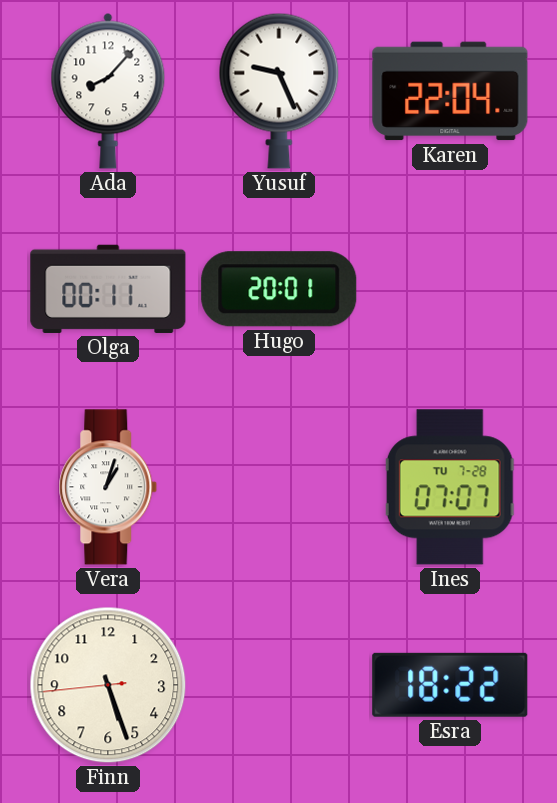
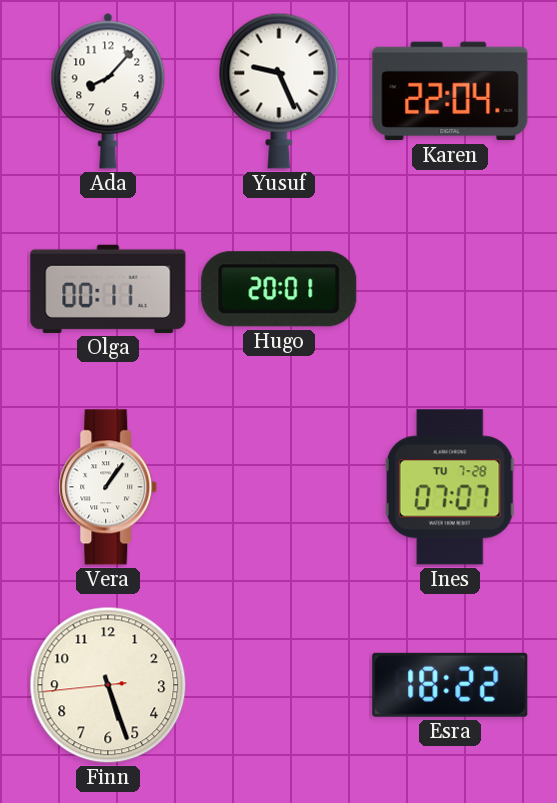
Vera: 1:03 -> 1:06
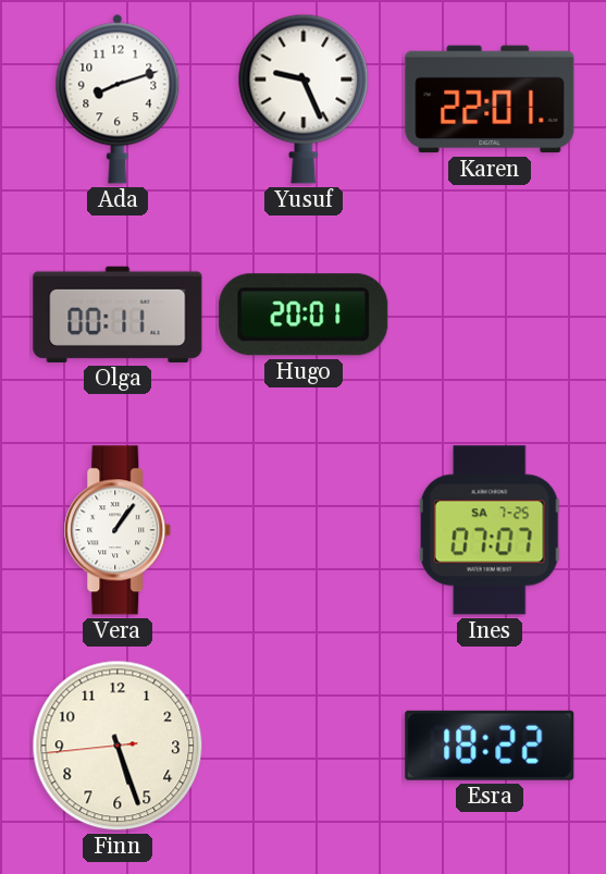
Ada: 8:07 -> 8:12
Karen: 22:04 -> 22:01
Ines date: TU 7-28 -> SA 7-25
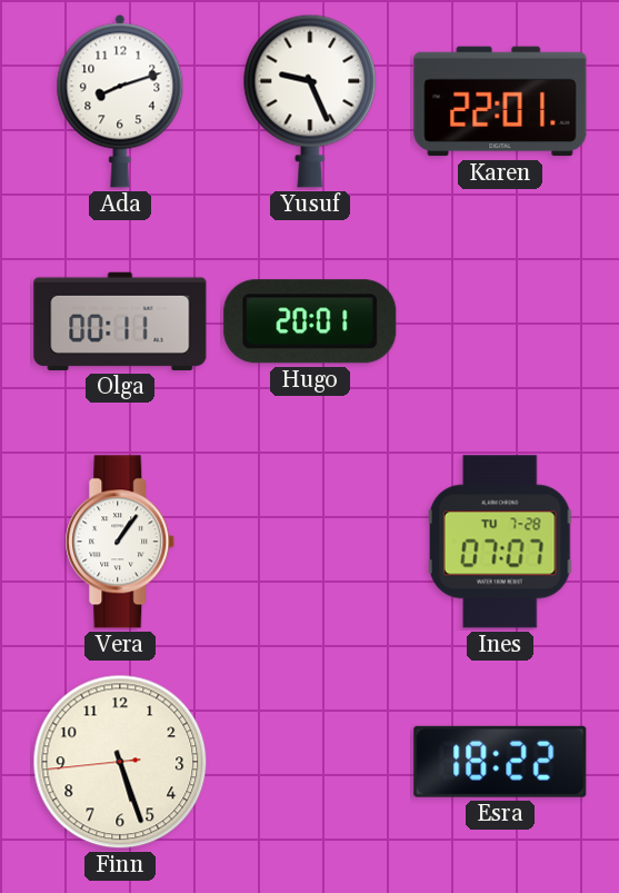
Ines date: SA 7-25 -> TU 7-28
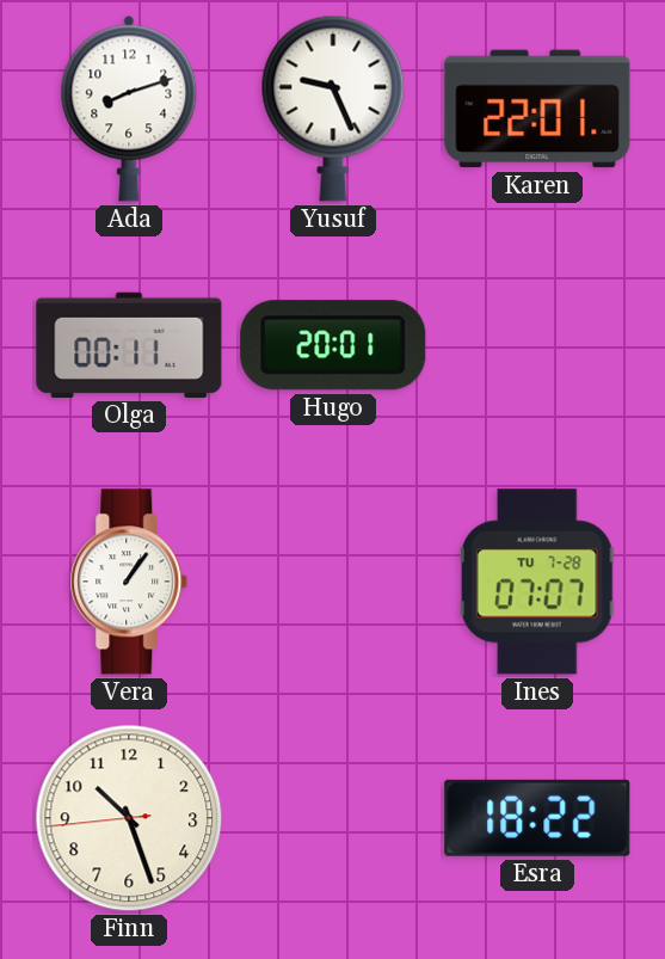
Finn: 5:26 -> 10:26
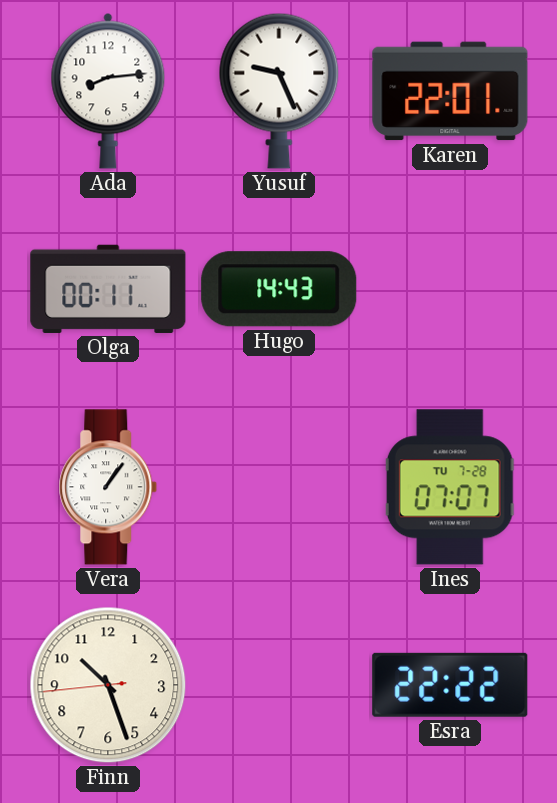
Ada: 8:12 -> 8:14
Hugo: 20:01 -> 14:43
Esra: 18:22 -> 22:22
